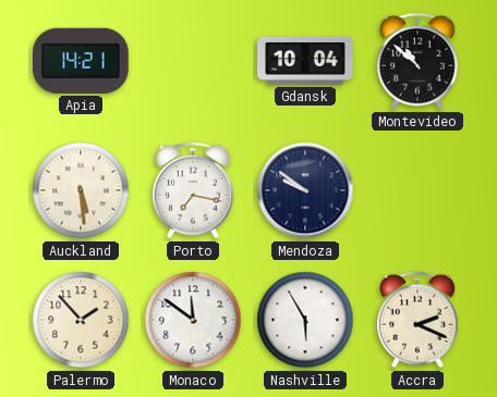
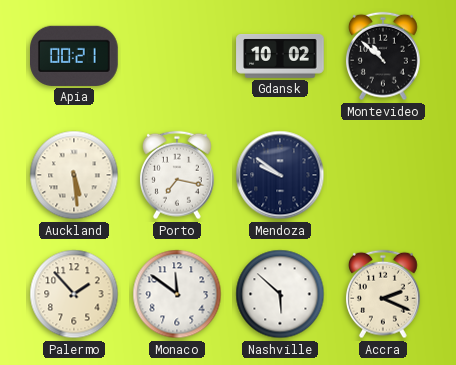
Apia: 14:21 -> 00:21
Gdansk: 10:04 -> 10:02
Nashville: 5:55 -> 5:52
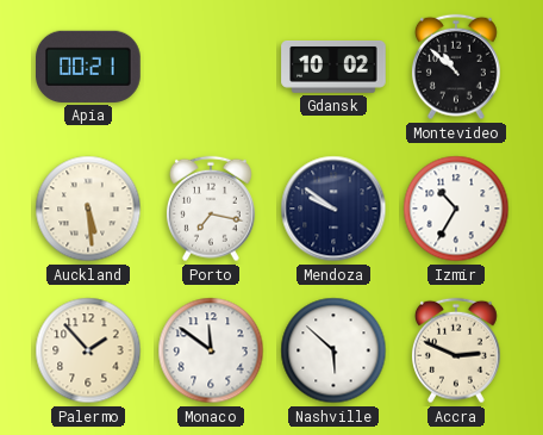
Izmir: none -> 10:35
Accra: 2:19 -> 2:49
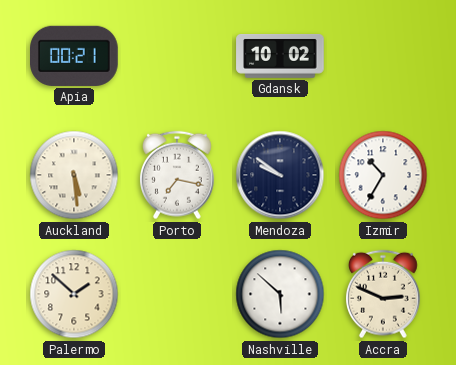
Montevideo: 10:52 -> none
Palermo: 1:53 -> 1:52
Monaco: 11:51 -> none
